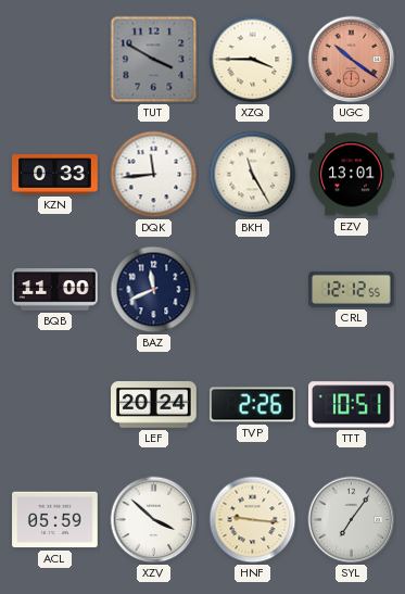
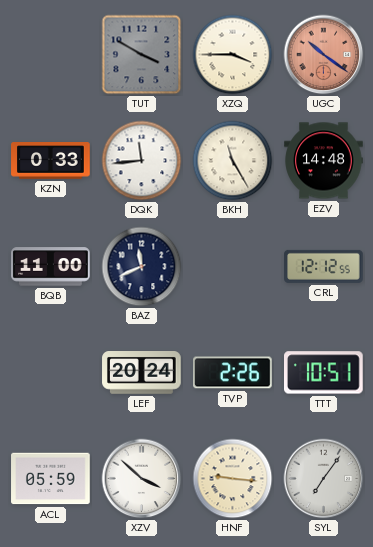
EZV: 13:01 -> 14:48
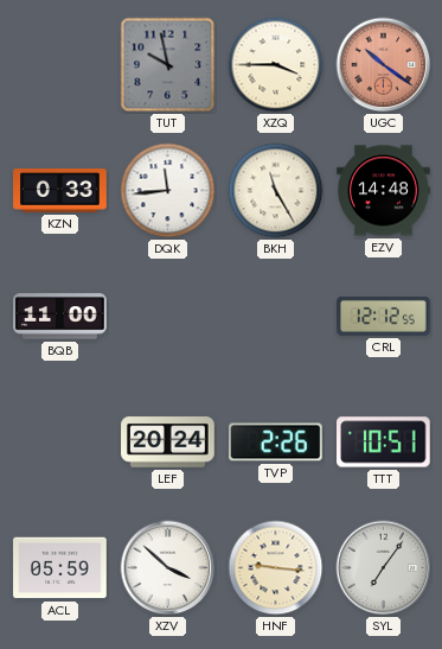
TUT: 3:50 -> 9:58
BAZ: 11:41 -> none
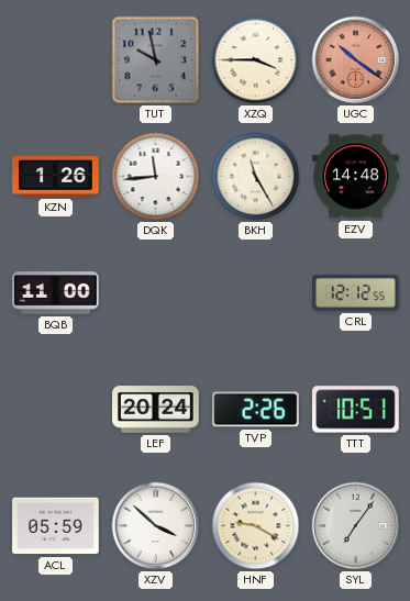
KZN: 0:33 -> 1:26
HNF: 9:16 -> 9:20
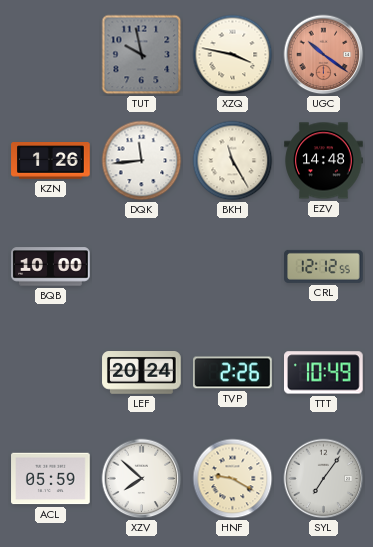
XZQ: 3:45 -> 3:47
BQB: 11:00 -> 10:00
TTT: 10:51 -> 10:49
XZV: 3:52 -> 7:52
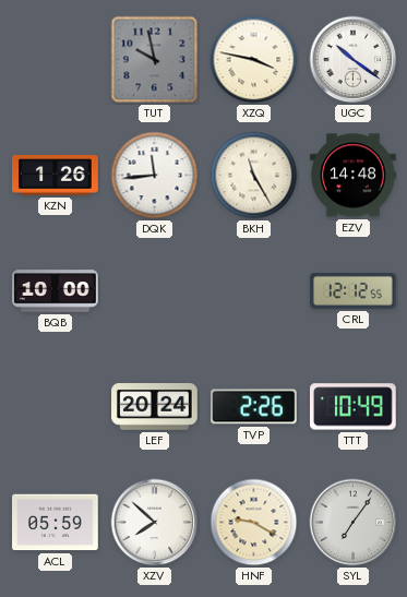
UGC dial: salmon -> white
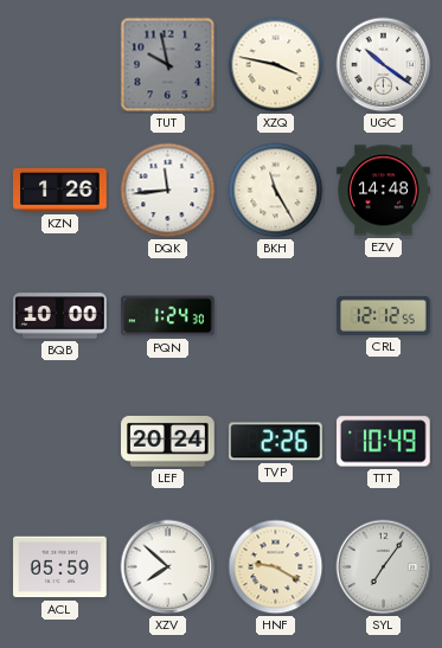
PQN: none -> 1:24
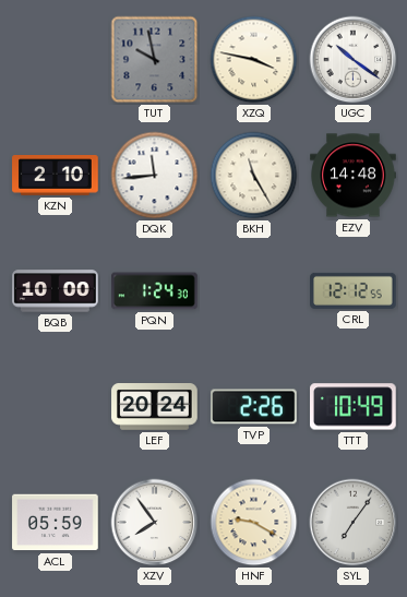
KZN: 1:26 -> 2:10
XZV: 7:52 -> 7:54
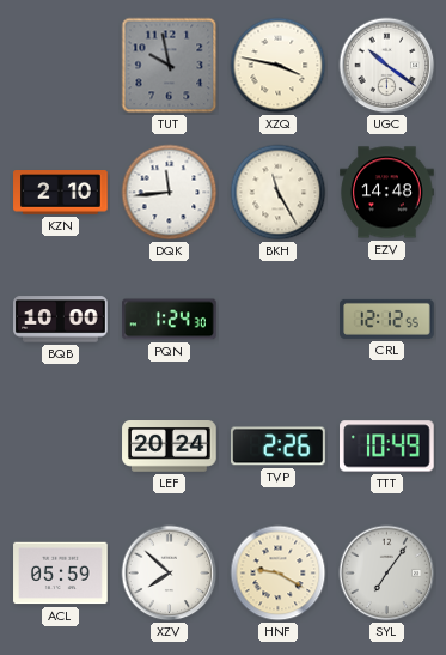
XZV: 7:54 -> 7:52
